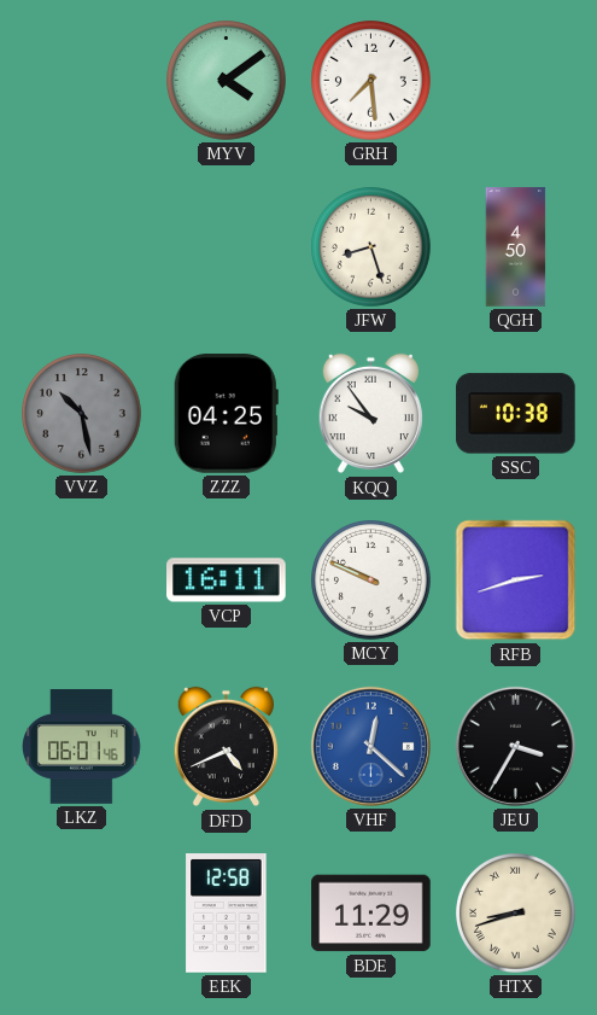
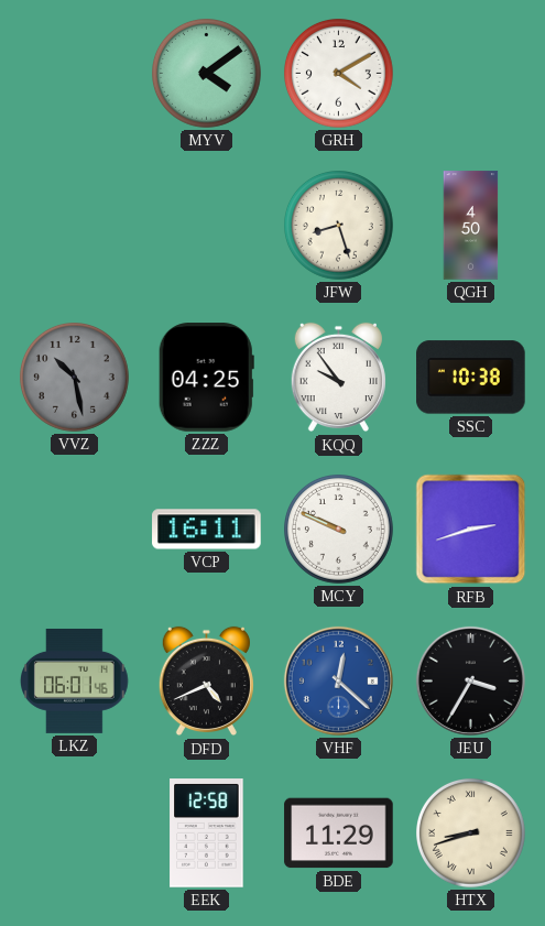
GRH: 7:29 -> 4:10
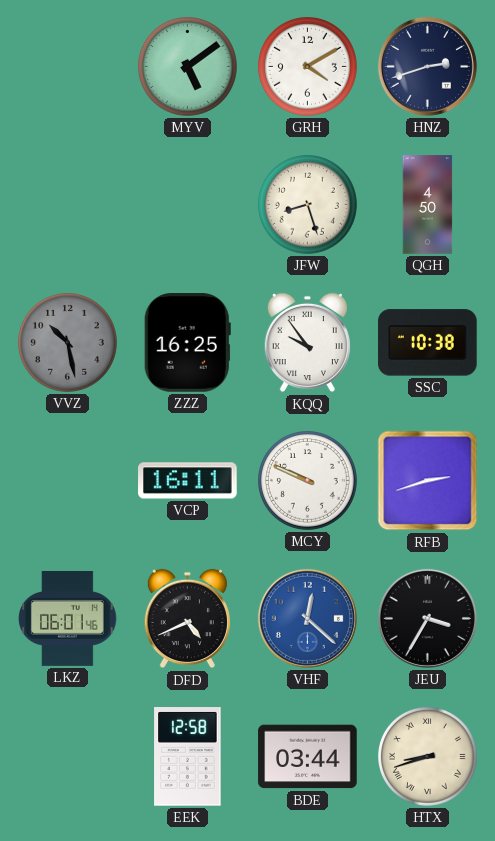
MYV: 4:09 -> 5:09
HNZ: none -> 2:42
ZZZ: 04:25 -> 16:25
BDE: 11:29 -> 03:44
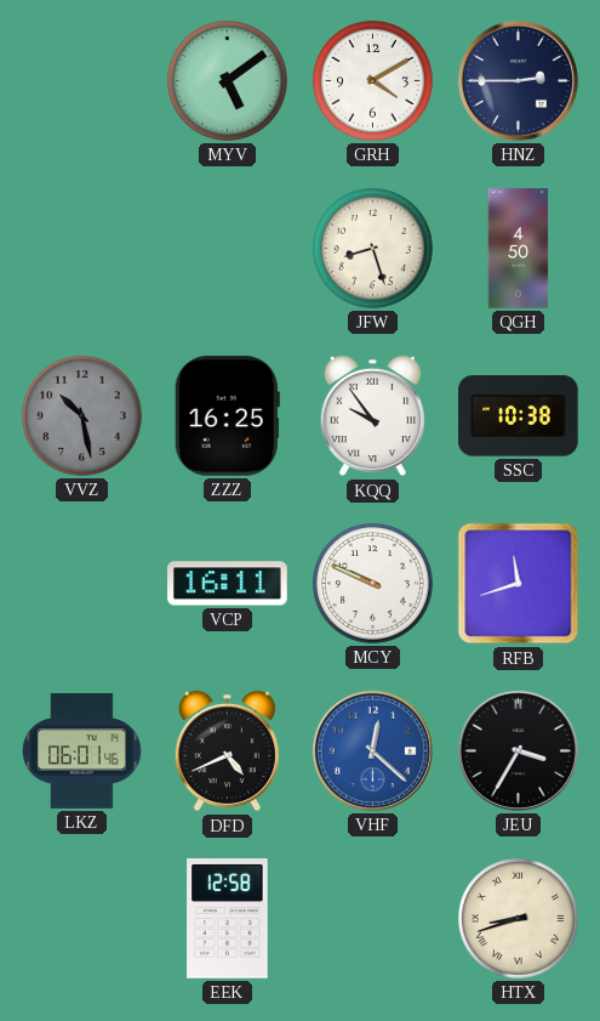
HNZ: 2:42 -> 2:45
RFB: 2:42 -> 11:42
BDE: 03:44 -> none
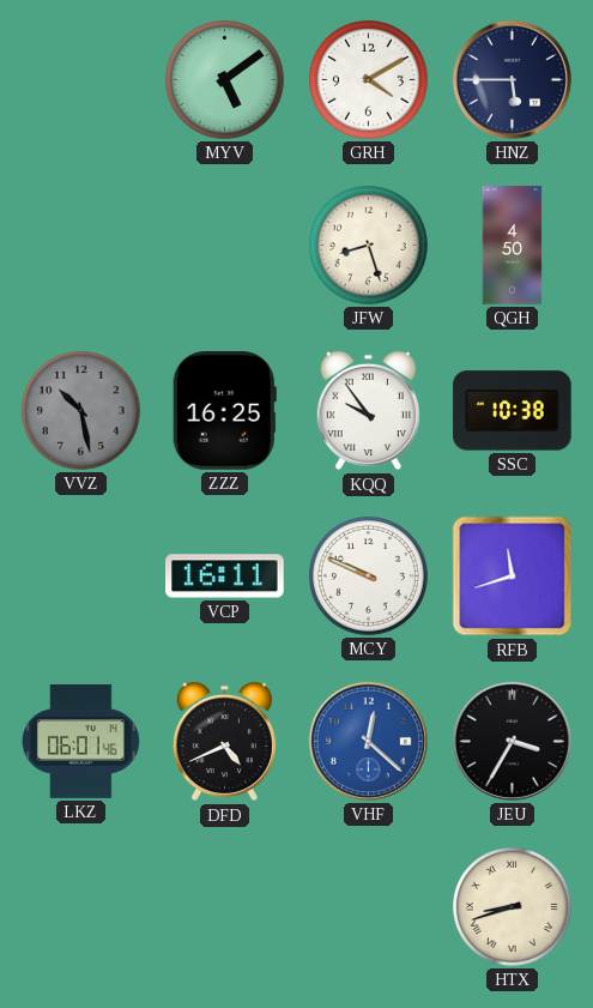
HNZ: 2:45 -> 5:45
EEK: 12:58 -> none
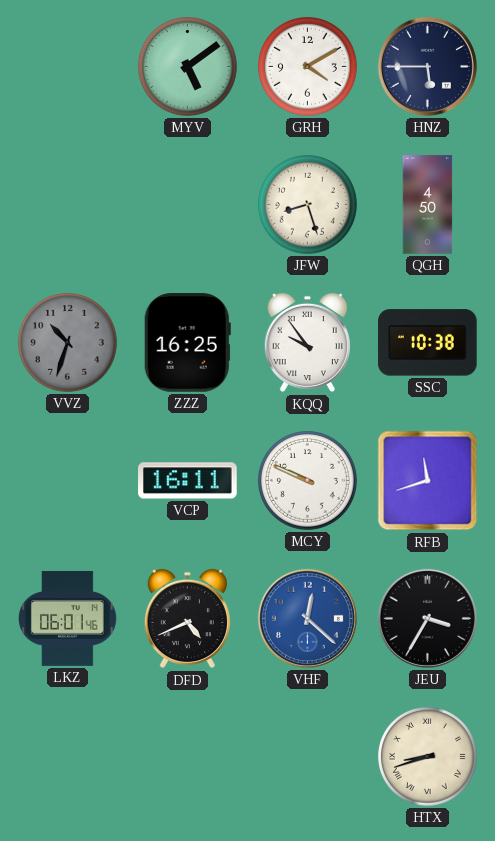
VVZ: 10:28 -> 10:33
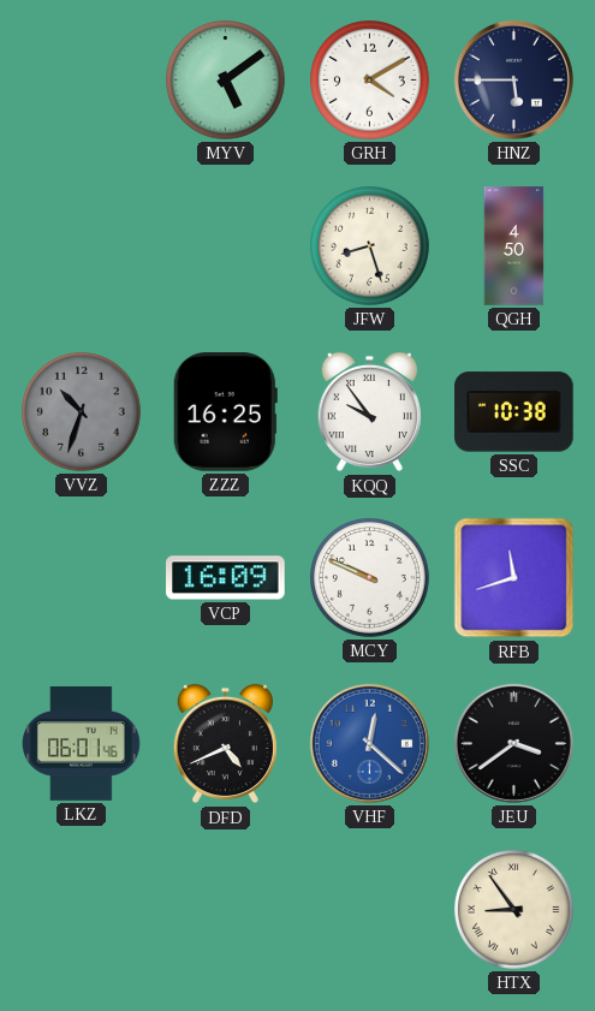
VCP: 16:11 -> 16:09
JEU: 3:35 -> 3:39
HTX: 8:42 -> 8:54
